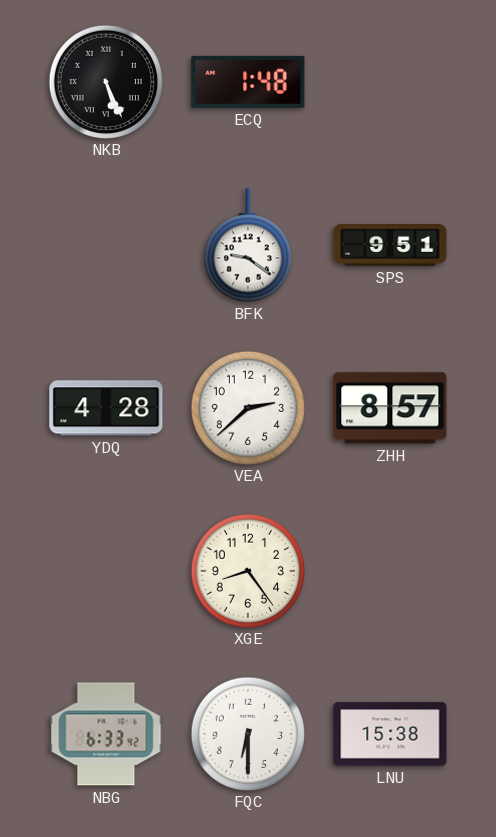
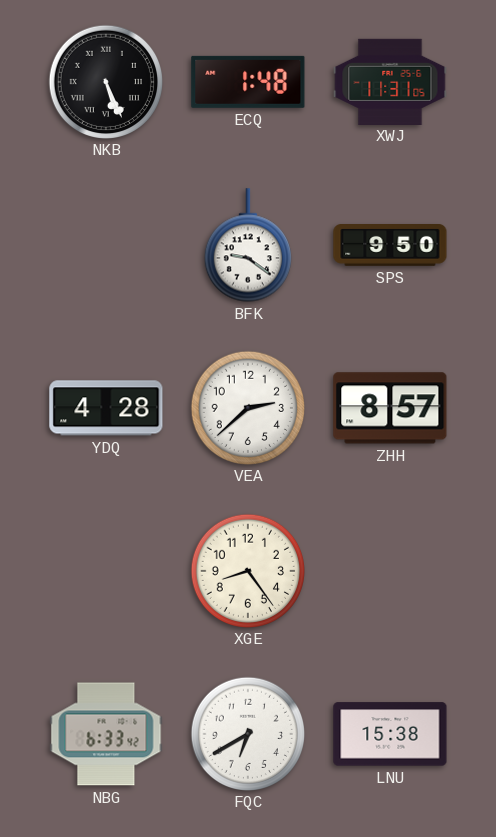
XWJ: none -> 11:31
SPS: 9:51 -> 9:50
FQC: 6:30 -> 6:40
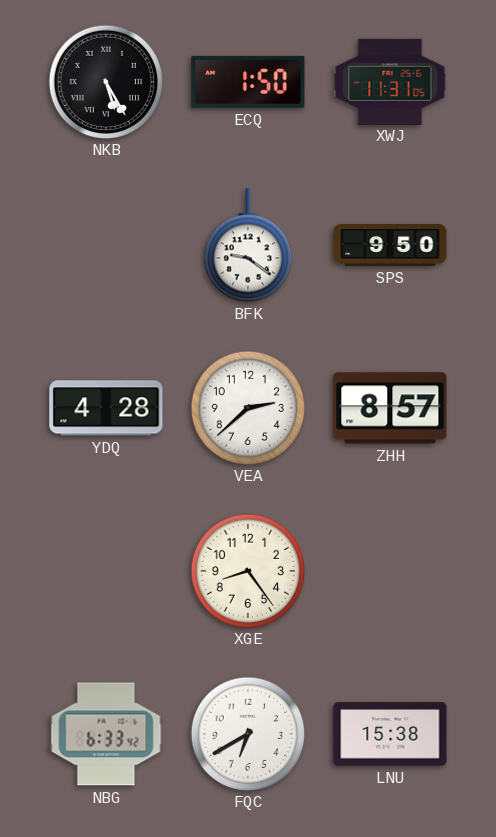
NKB: 5:26 -> 5:25
ECQ: 1:48 -> 1:50
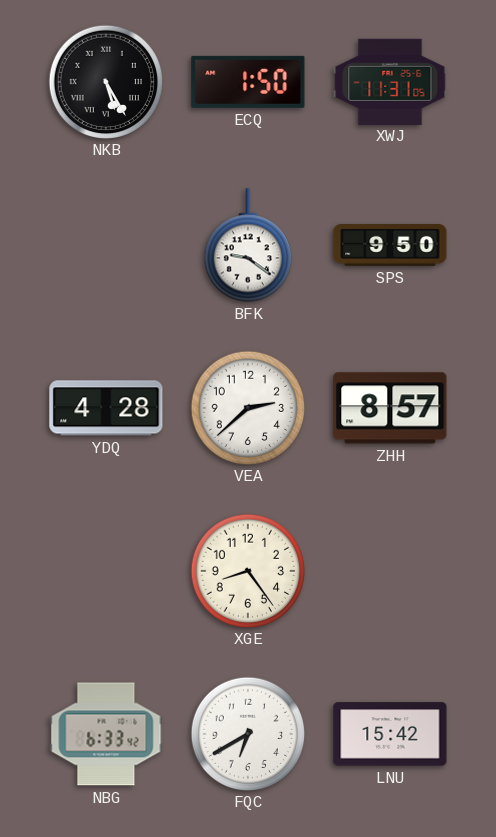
LNU: 15:38 -> 15:42
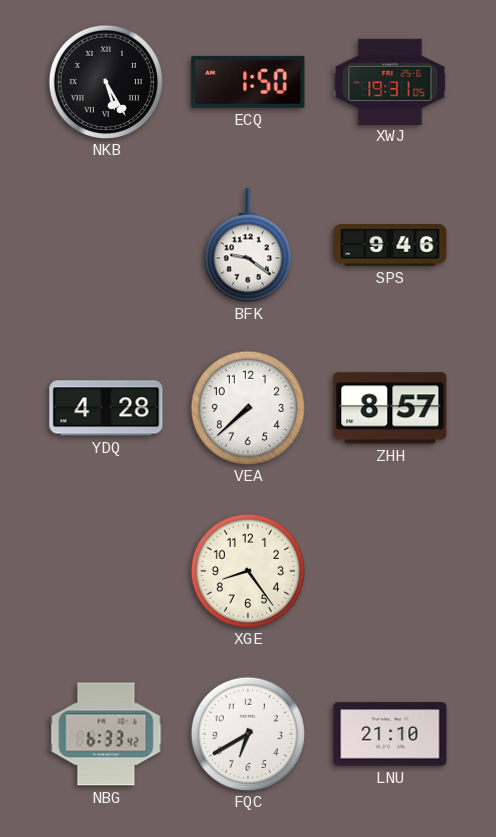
XWJ: 11:31 -> 19:31
SPS: 9:50 -> 9:46
VEA: 2:38 -> 7:38
LNU: 15:42 -> 21:10
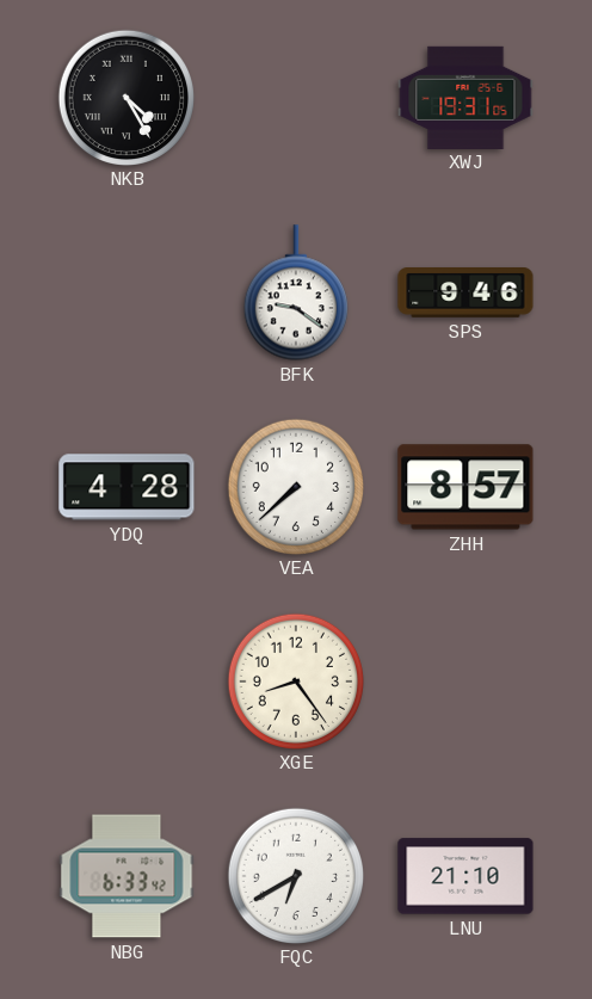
NKB: 5:25 -> 4:25
ECQ: 1:50 -> none
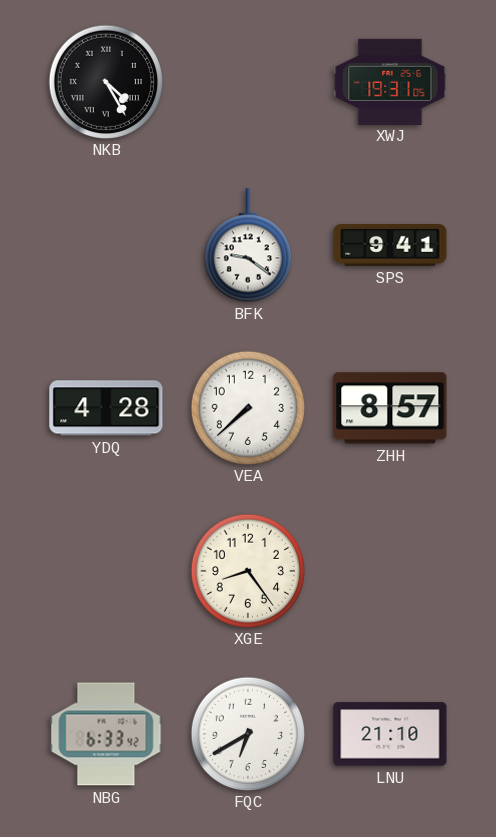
SPS: 9:46 -> 9:41
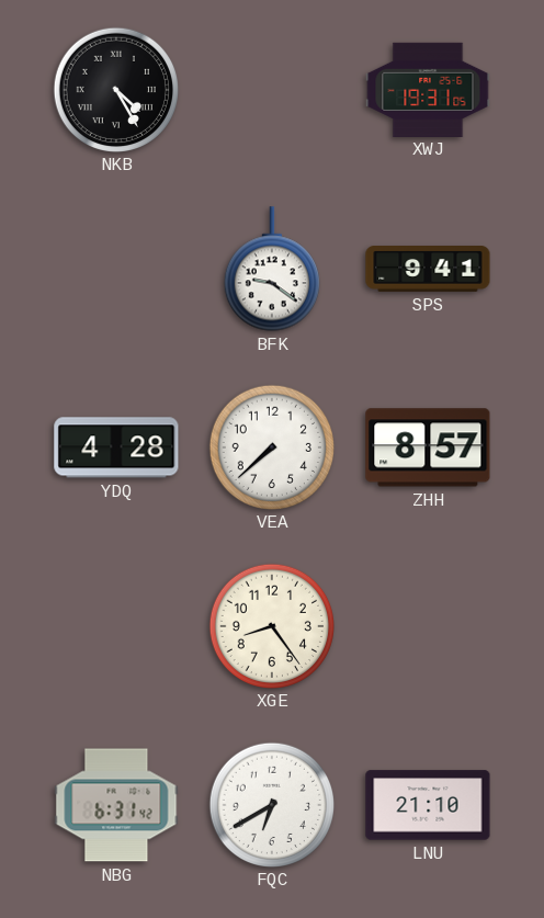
NBG: 6:33 -> 6:31
